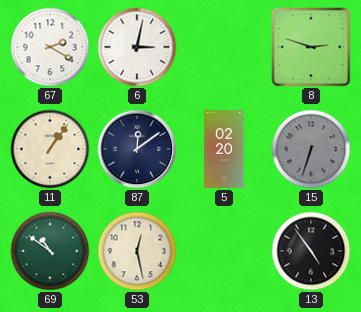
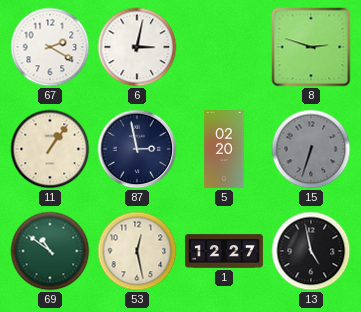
87: 12:09 -> 2:58
1: none -> 12:27
13: 4:54 -> 4:58
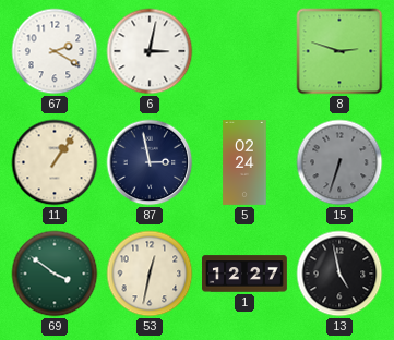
5: 02:20 -> 02:24
69: 10:51 -> 3:51
53: 12:28 -> 12:32
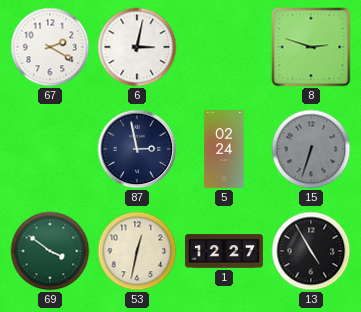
11: 1:06 -> none
13: 4:58 -> 4:55
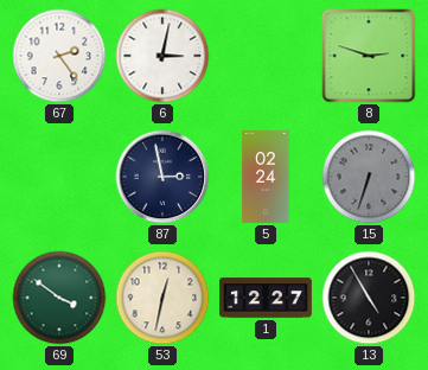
67: 2:20 -> 2:24
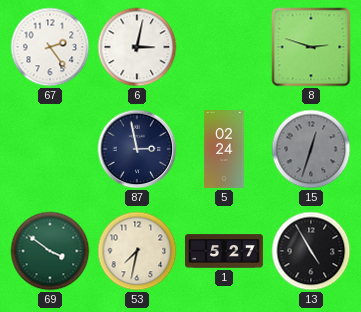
15: 6:33 -> 12:33
53: 12:32 -> 7:32
1: 12:27 -> 5:27
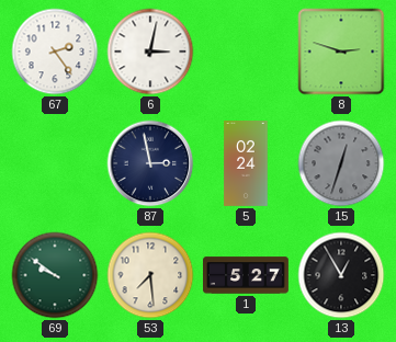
69: 3:51 -> 9:51
53: 7:32 -> 7:29
13: 4:55 -> 12:55
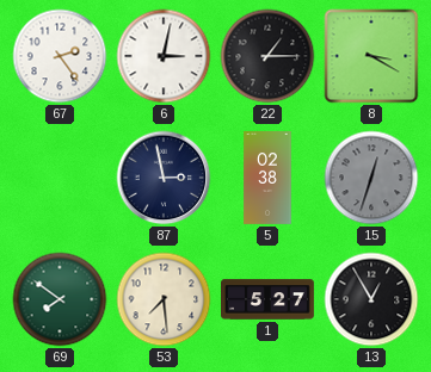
22: none -> 1:15
8: 2:48 -> 3:20
5: 02:24 -> 02:38
69: 9:51 -> 7:51
